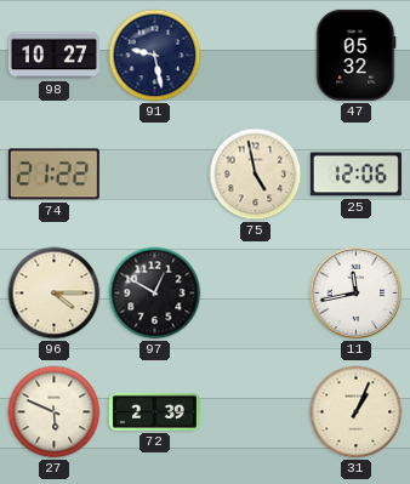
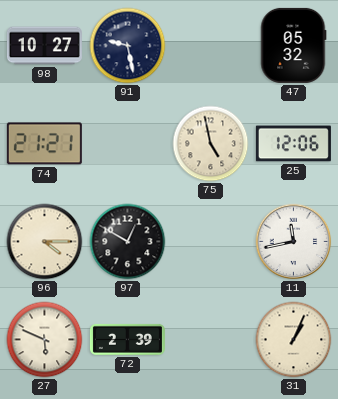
74: 21:22 -> 21:21
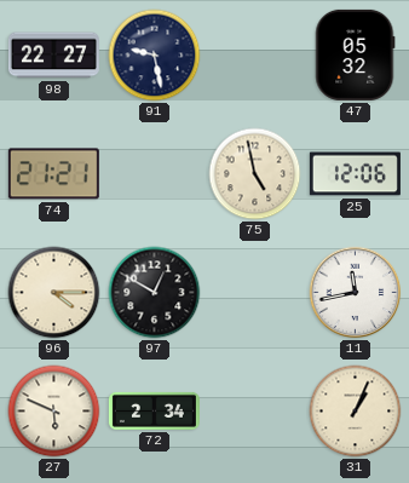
98: 10:27 -> 22:27
72: 2:39 -> 2:34
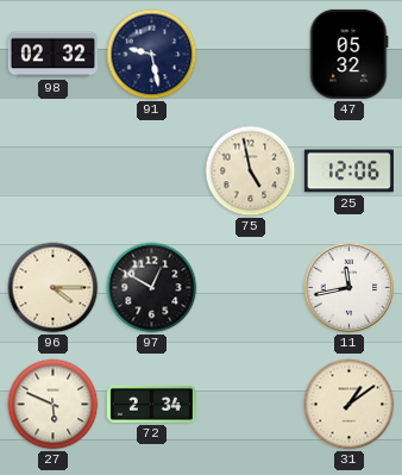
98: 22:27 -> 02:32
74: 21:21 -> none
31: 1:04 -> 1:09
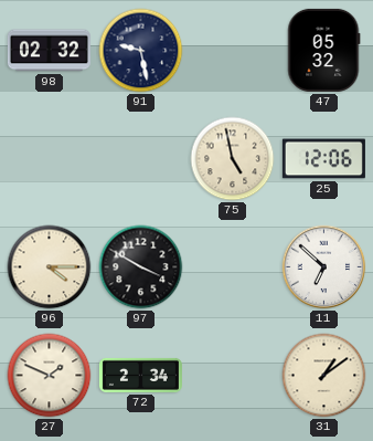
97: 12:50 -> 3:50
11: 11:43 -> 6:52
27: 5:49 -> 1:49
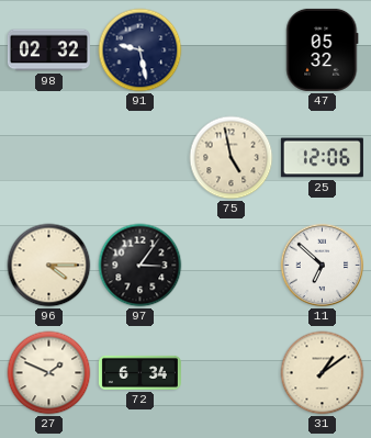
97: 3:50 -> 3:06
72: 2:34 -> 6:34
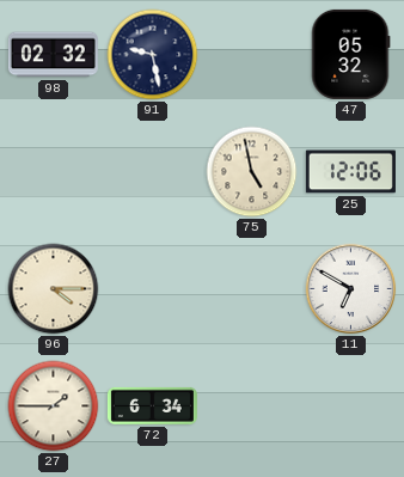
97: 3:06 -> none
11: 6:52 -> 6:50
27: 1:49 -> 1:45
31: 1:09 -> none
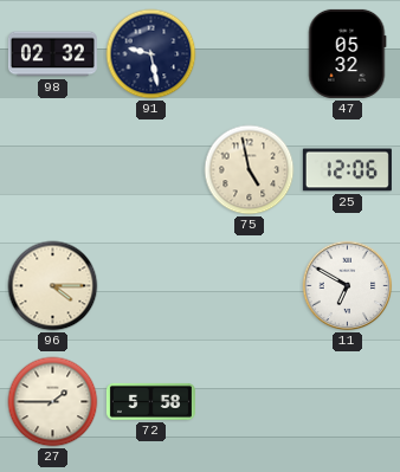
72: 6:34 -> 5:58
